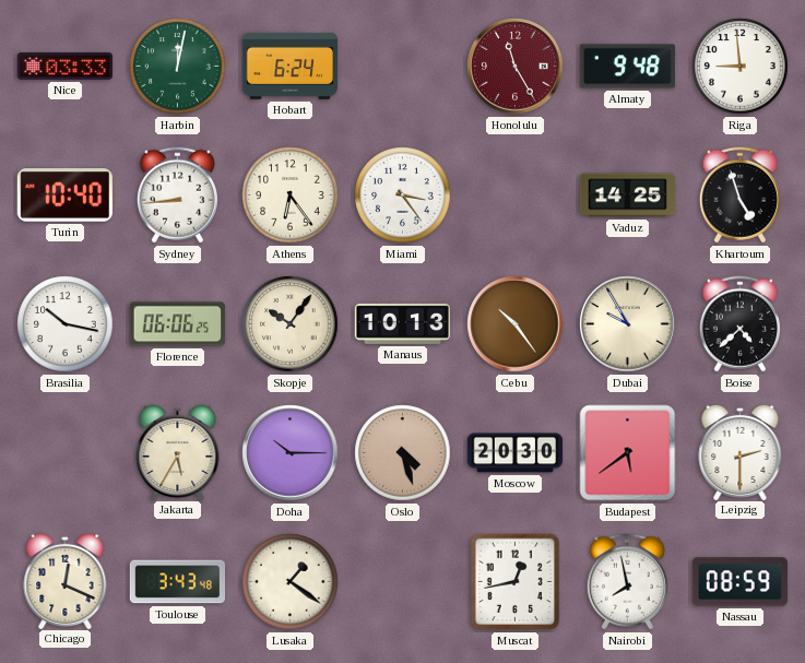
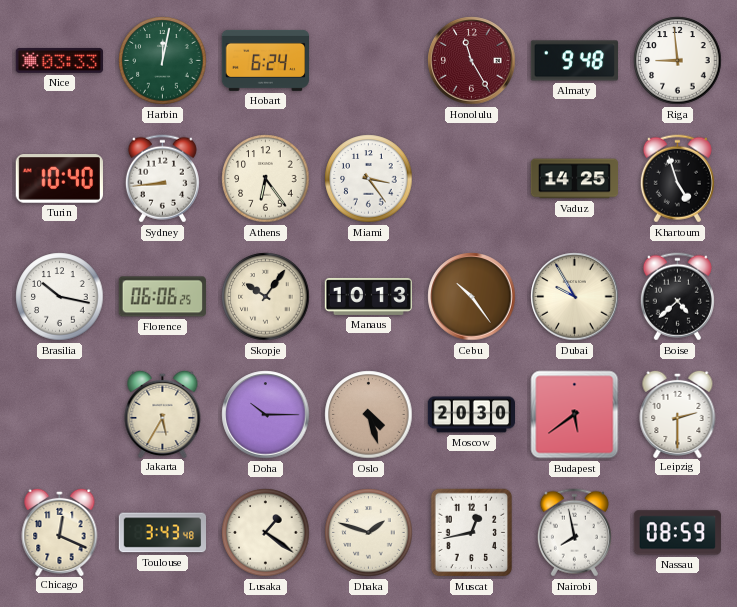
Dhaka: none -> 1:48
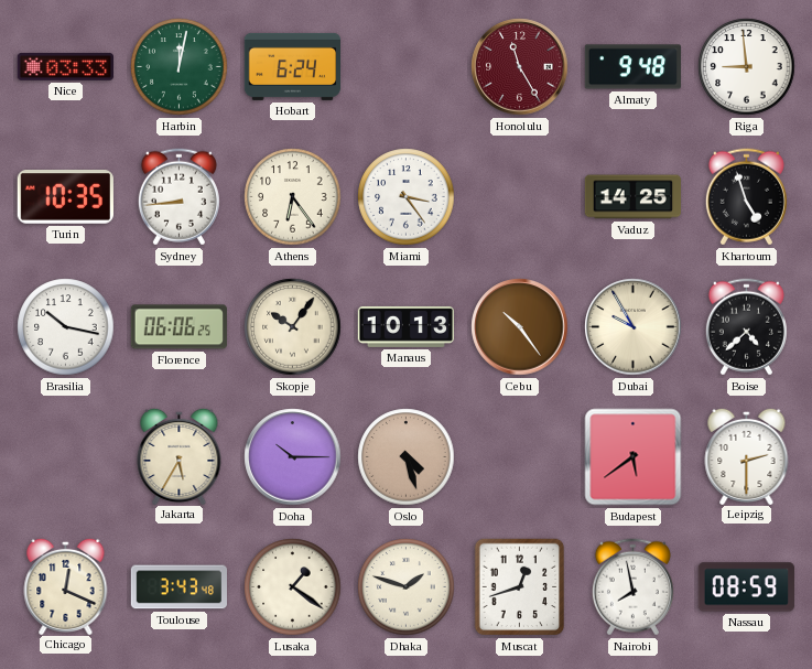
Turin: 10:40 -> 10:35
Moscow: 20:30 -> none
Muscat: 12:43 -> 12:42
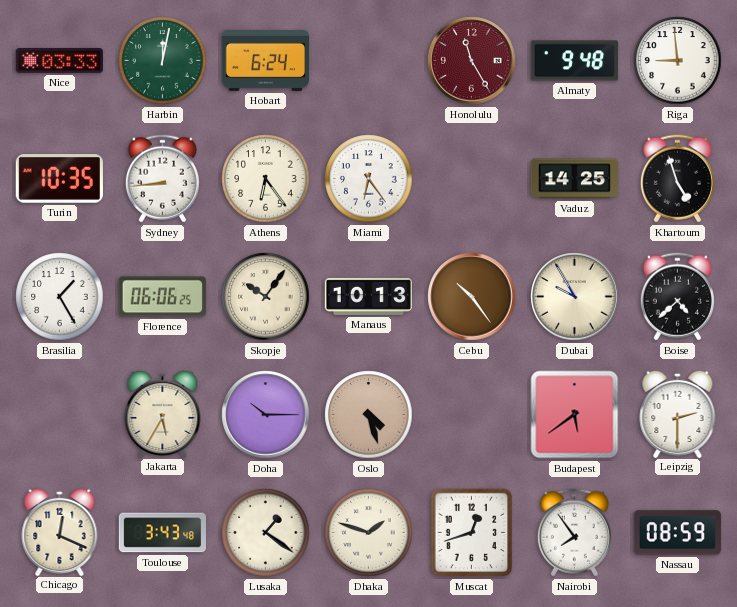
Miami: 3:24 -> 6:24
Brasilia: 10:17 -> 1:25
Nairobi: 7:58 -> 7:54
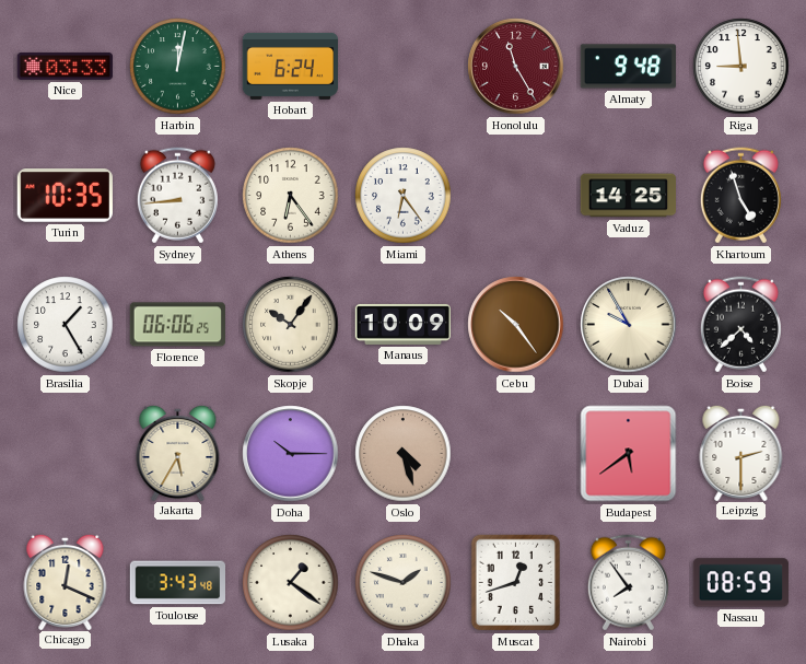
Manaus: 10:13 -> 10:09
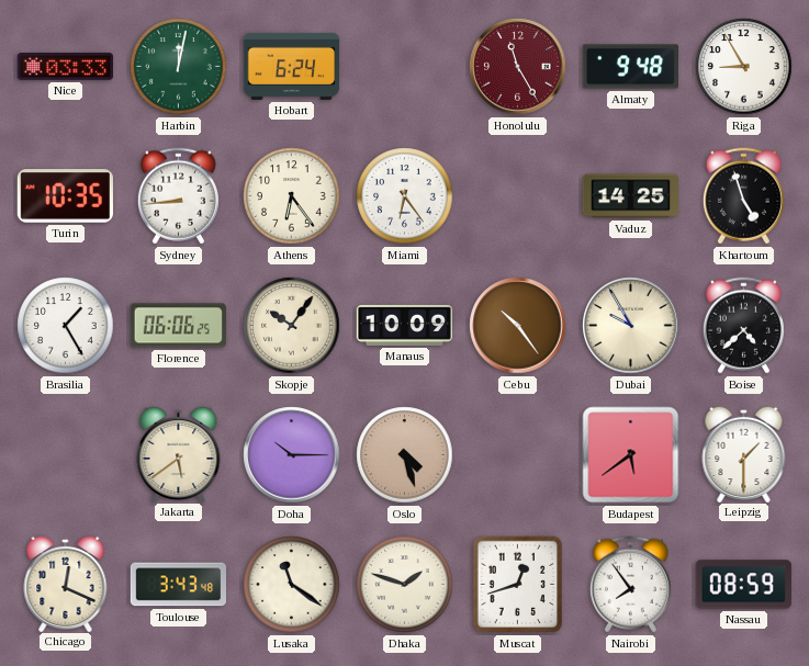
Riga: 8:59 -> 8:55
Jakarta: 5:35 -> 5:39
Leipzig: 2:30 -> 1:30
Lusaka: 1:21 -> 11:21
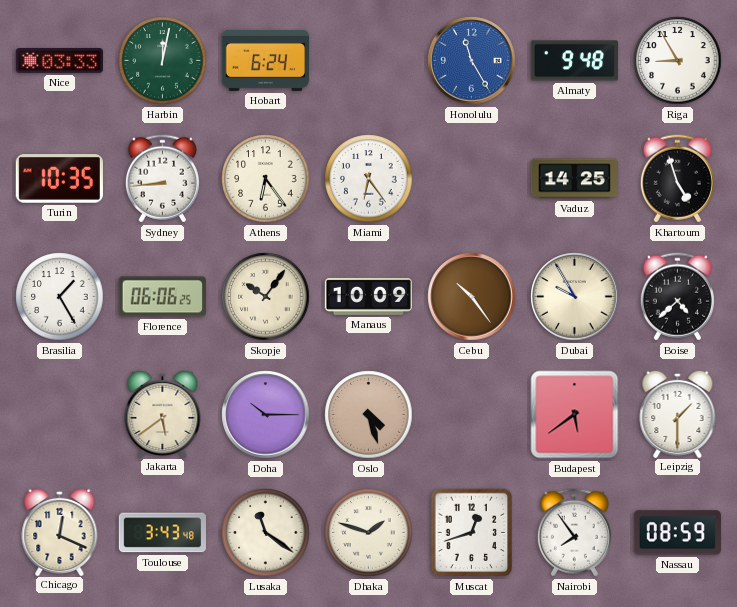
Honolulu dial: burgundy -> blue
